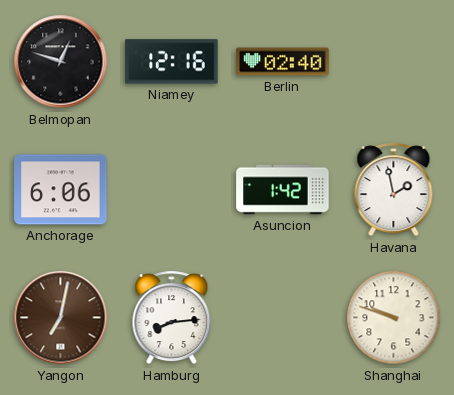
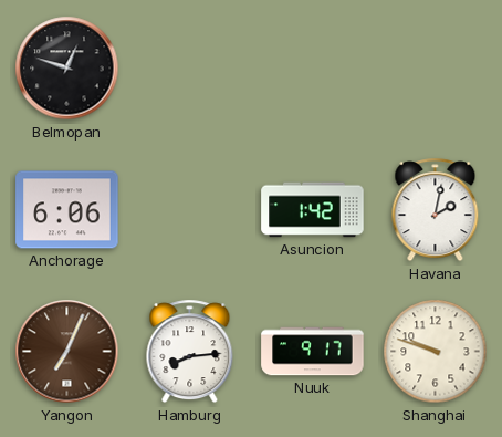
Niamey: 12:16 -> none
Berlin: 02:40 -> none
Havana: 1:58 -> 2:02
Yangon: 7:02 -> 7:04
Nuuk: none -> 9:17
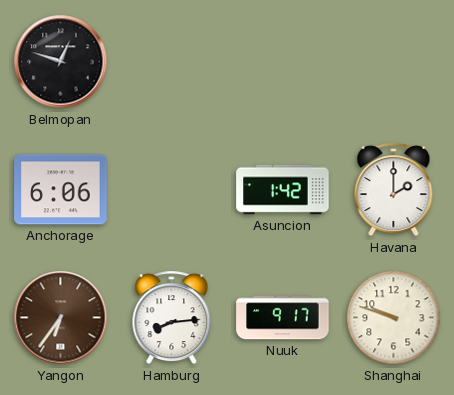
Havana: 2:02 -> 2:00
Yangon: 7:04 -> 6:36
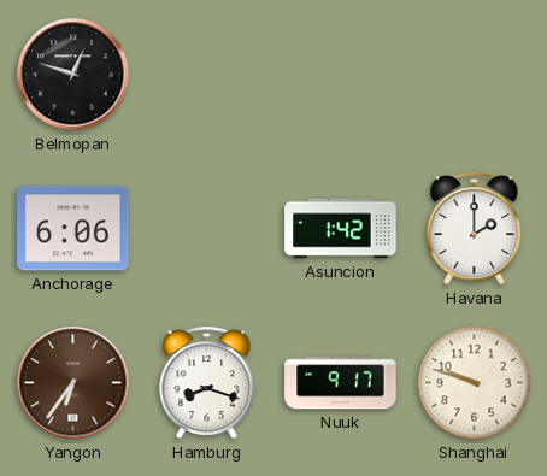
Hamburg: 8:14 -> 8:18
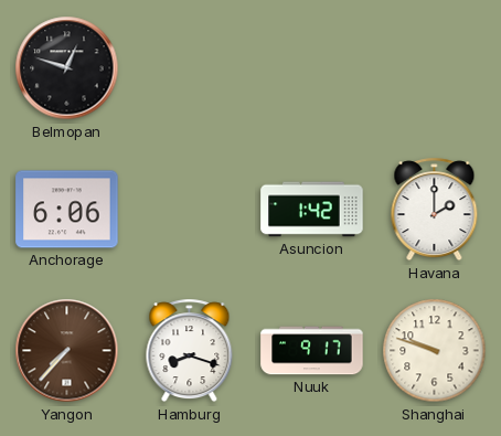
Yangon: 6:36 -> 7:37
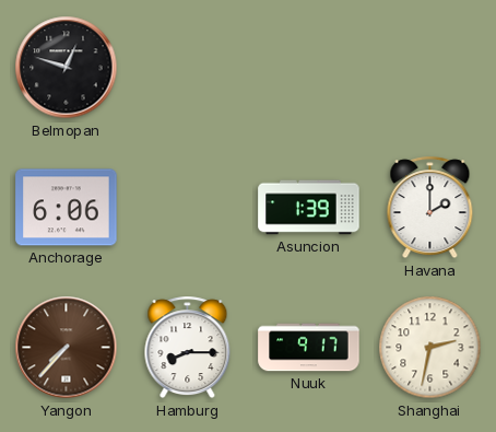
Asuncion: 1:42 -> 1:39
Hamburg: 8:18 -> 8:15
Shanghai: 9:48 -> 2:32
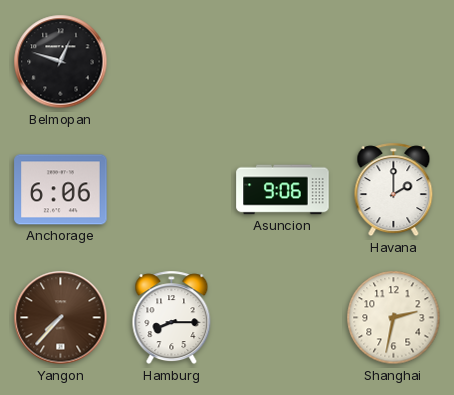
Asuncion: 1:39 -> 9:06
Nuuk: 9:17 -> none
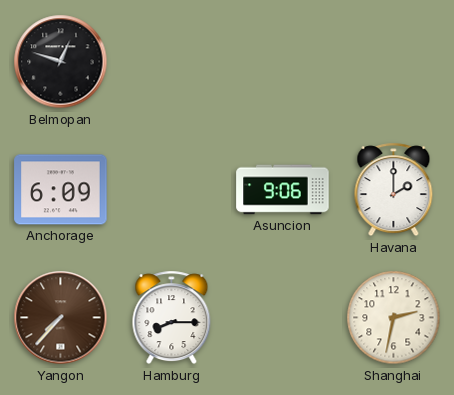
Anchorage: 6:06 -> 6:09
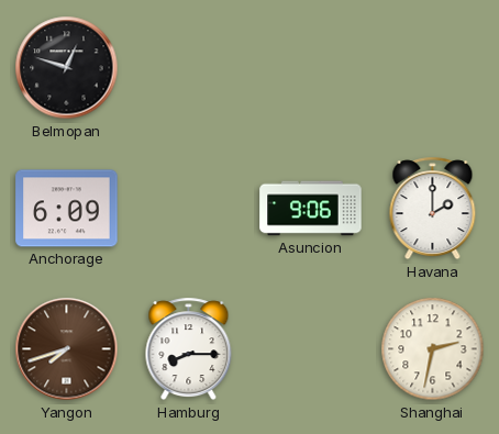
Yangon: 7:37 -> 7:42
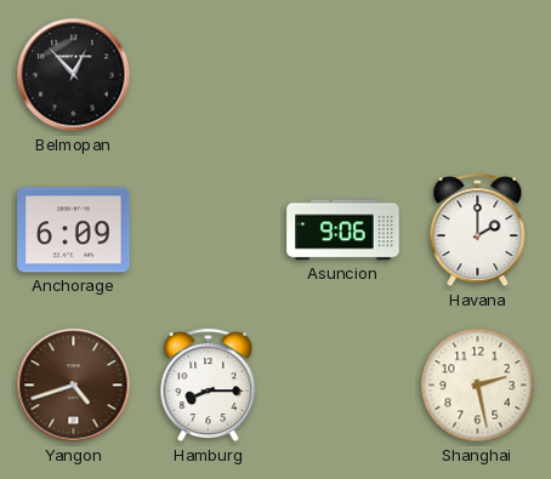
Belmopan: 12:48 -> 12:53
Yangon: 7:42 -> 4:42
Shanghai: 2:32 -> 2:28
